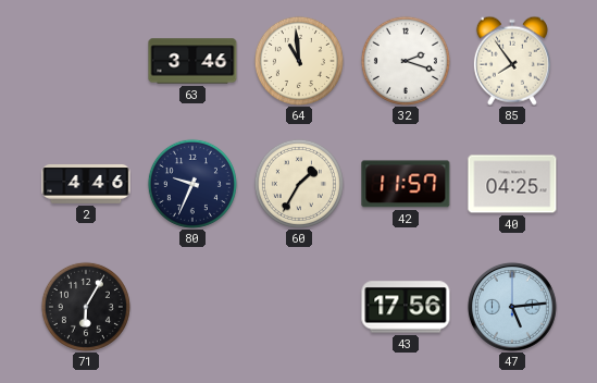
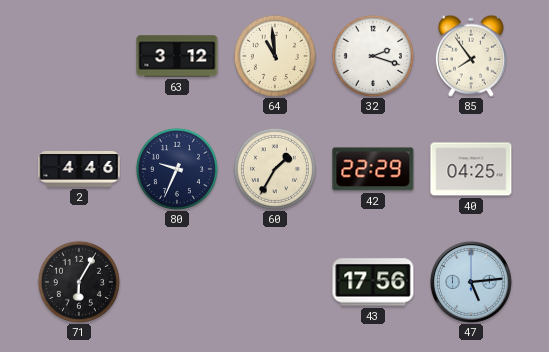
63: 3:46 -> 3:12
42: 11:57 -> 22:29
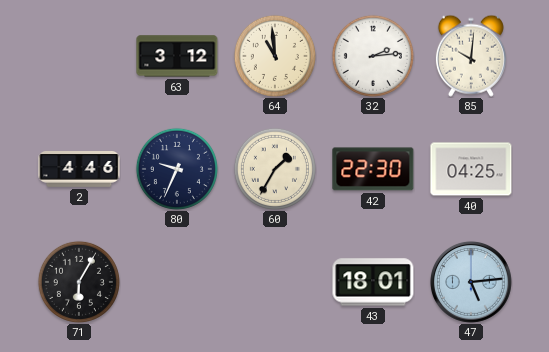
32: 2:18 -> 2:14
85: 7:54 -> 10:01
42: 22:29 -> 22:30
43: 17:56 -> 18:01
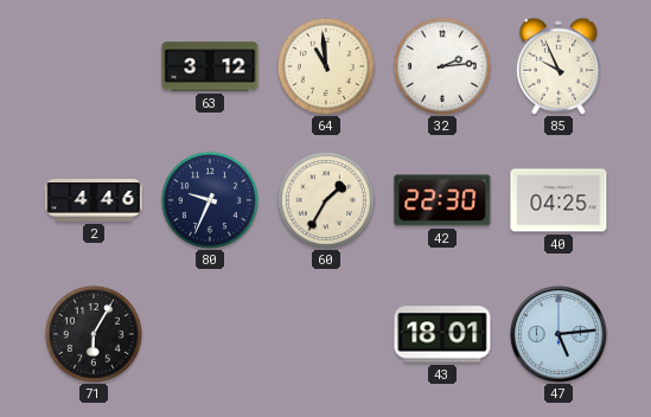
85: 10:01 -> 9:56
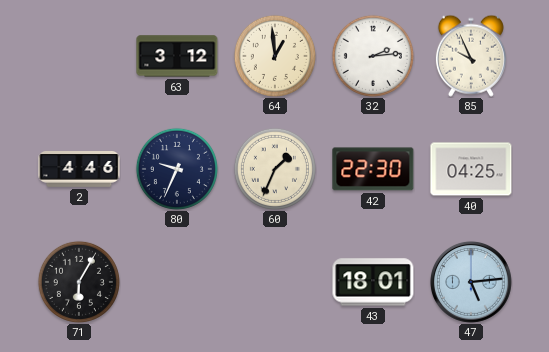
64: 10:59 -> 12:59
60: 1:35 -> 1:34
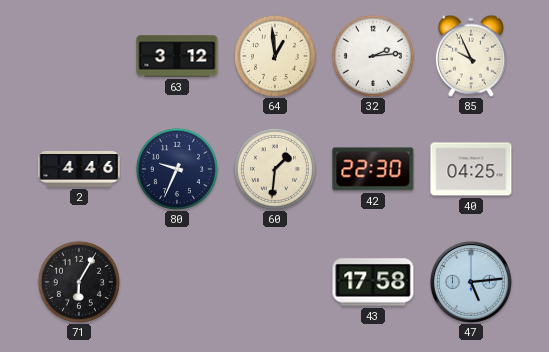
60: 1:34 -> 1:31
43: 18:01 -> 17:58
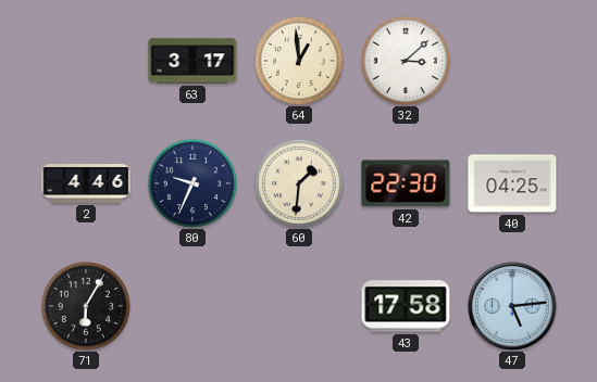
63: 3:12 -> 3:17
32: 2:14 -> 3:08
85: 9:56 -> none
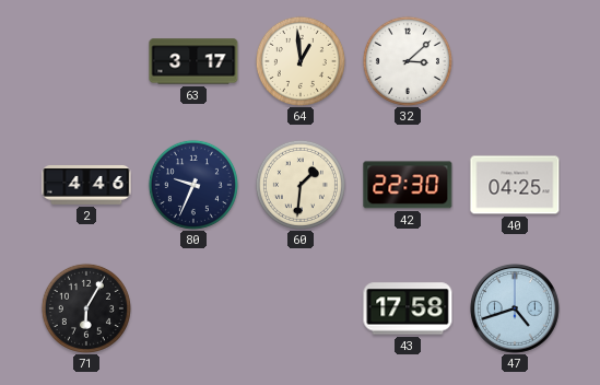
47: 5:14 -> 4:42
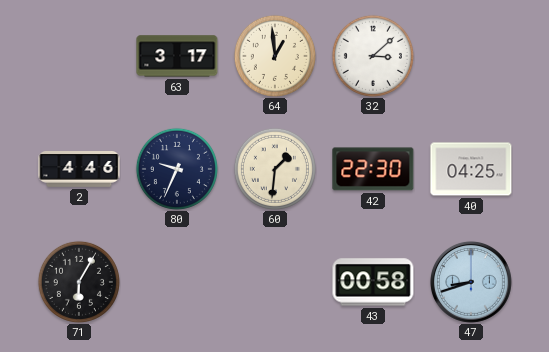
43: 17:58 -> 00:58
47: 4:42 -> 8:42
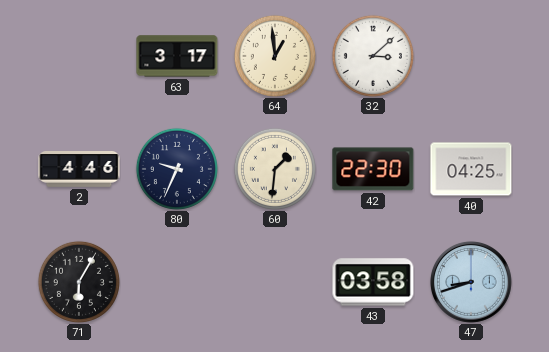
43: 00:58 -> 03:58
